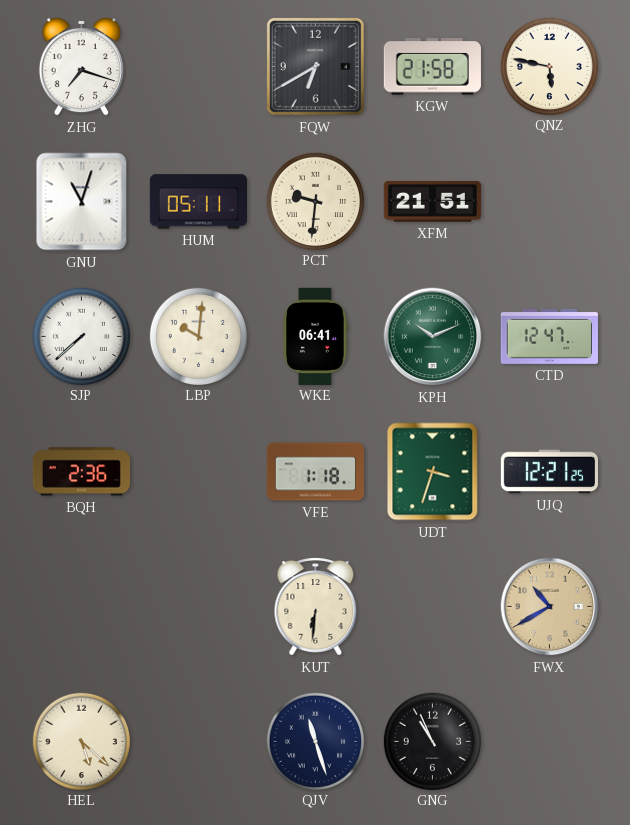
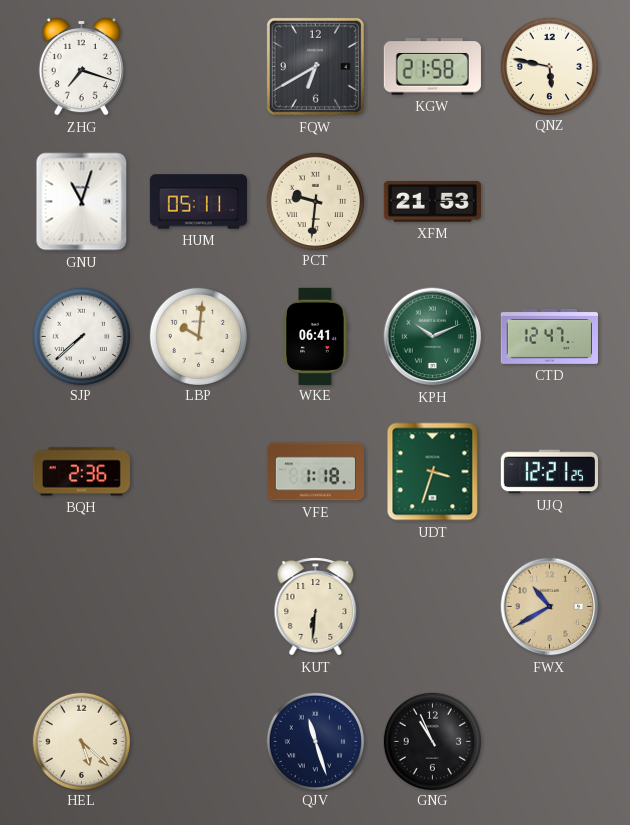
XFM: 21:51 -> 21:53
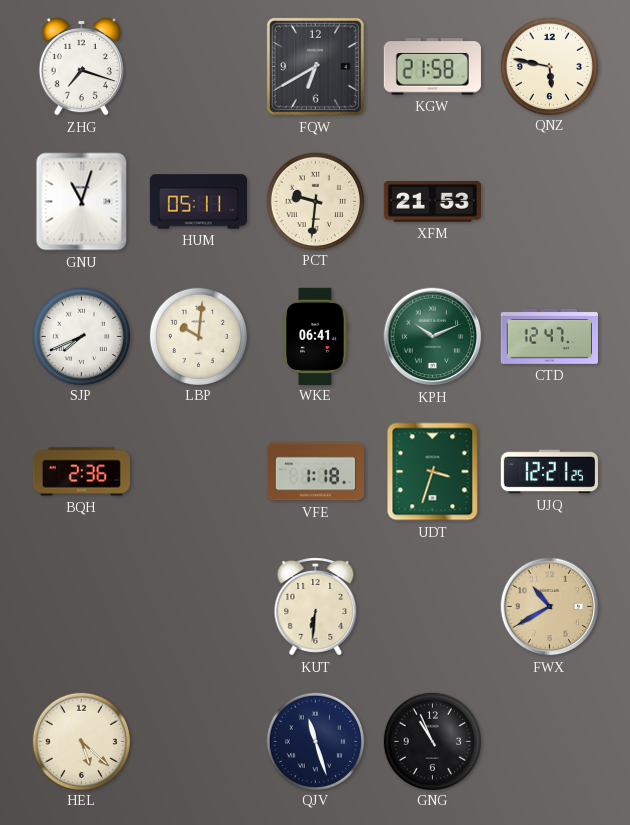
SJP: 7:38 -> 7:41
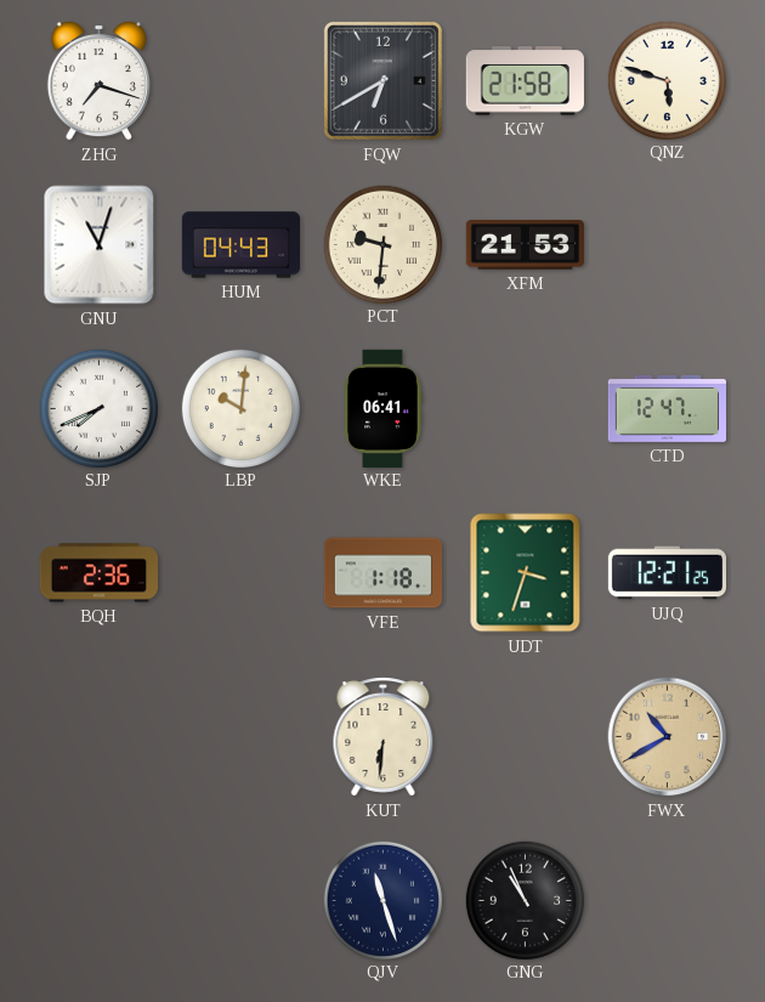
QNZ: 5:47 -> 5:48
HUM: 05:11 -> 04:43
KPH: 10:11 -> none
HEL: 5:22 -> none
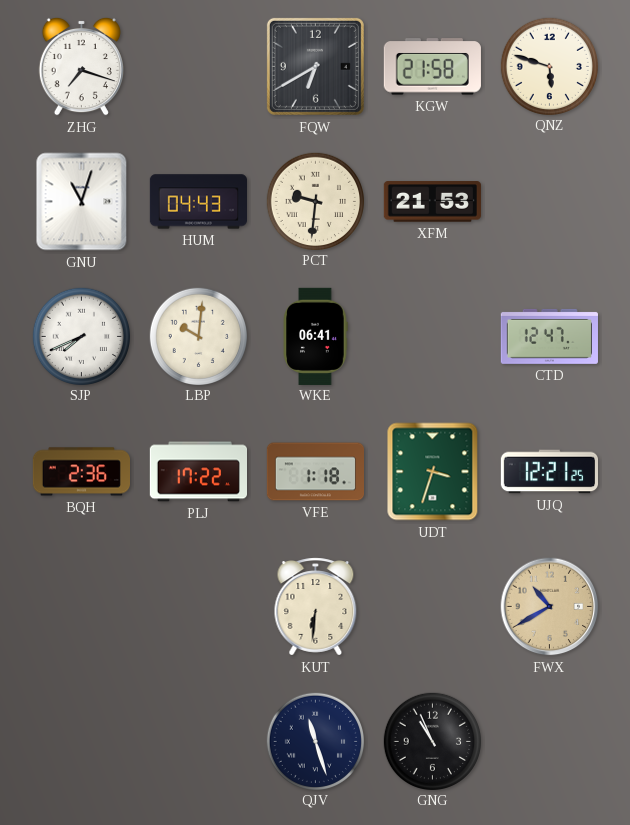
PLJ: none -> 17:22
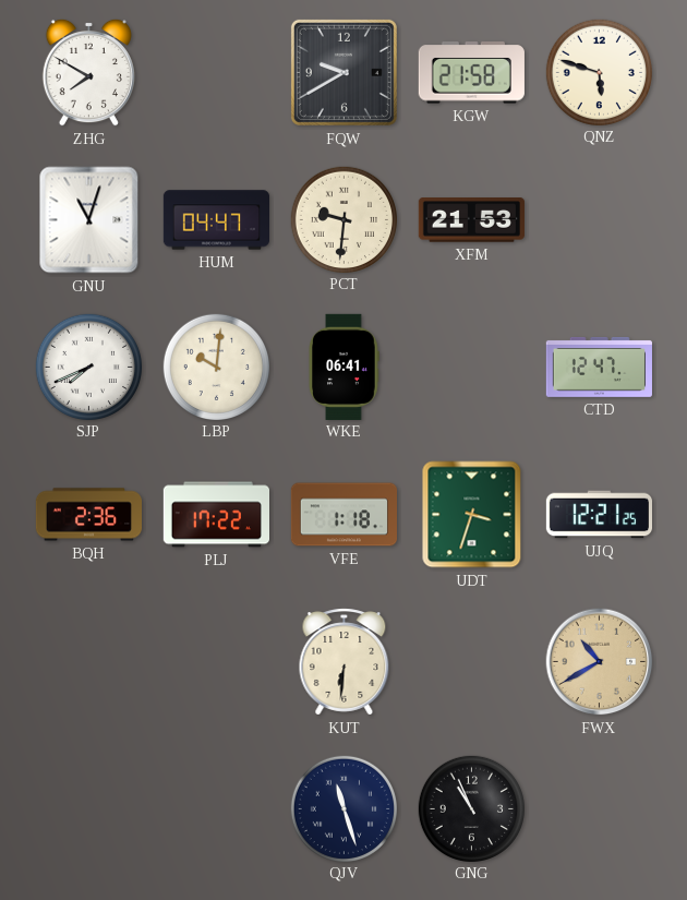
ZHG: 7:18 -> 7:50
FQW: 6:40 -> 9:40
HUM: 04:43 -> 04:47
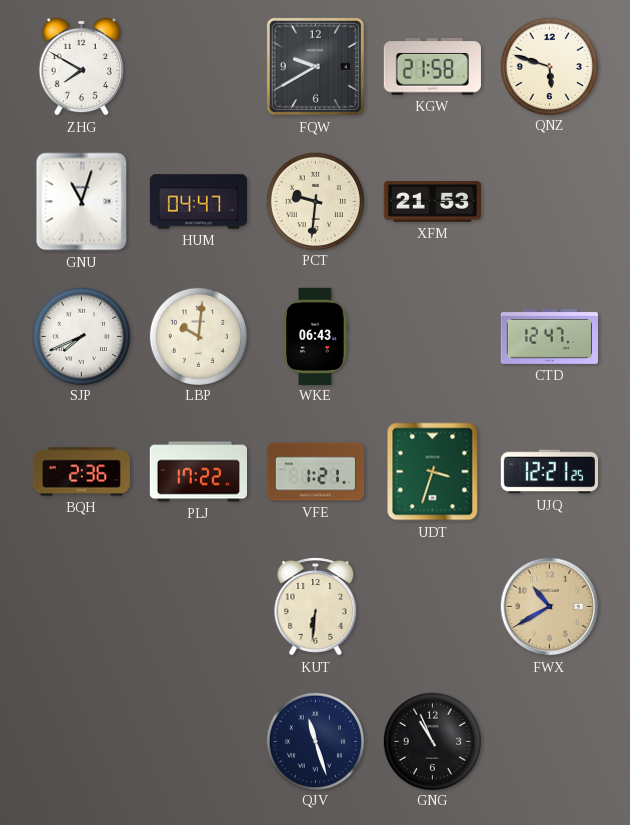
WKE: 06:41 -> 06:43
VFE: 1:18 -> 1:21
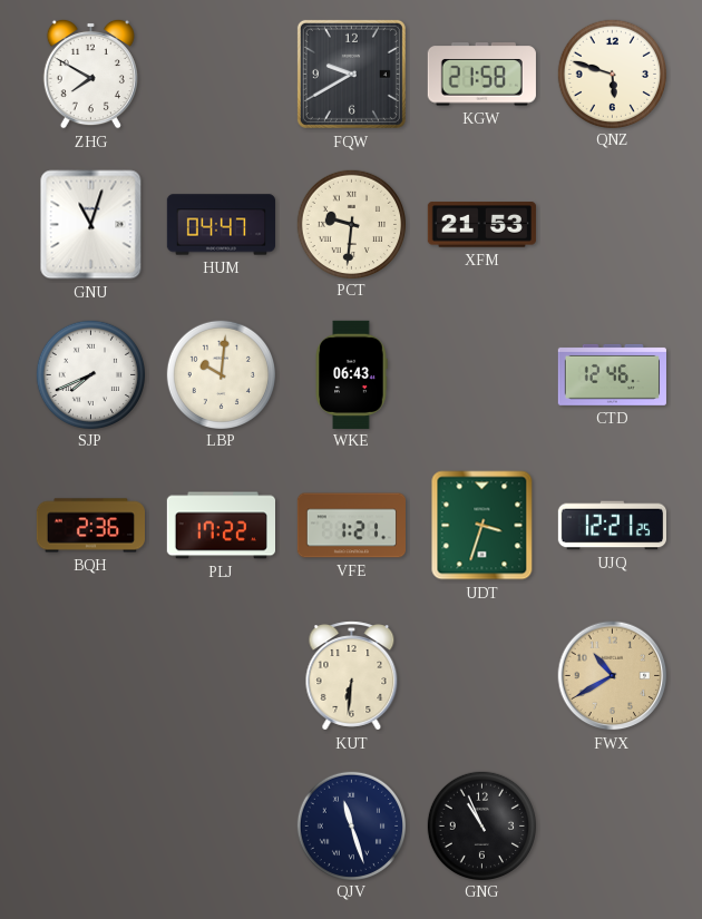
CTD: 12:47 -> 12:46
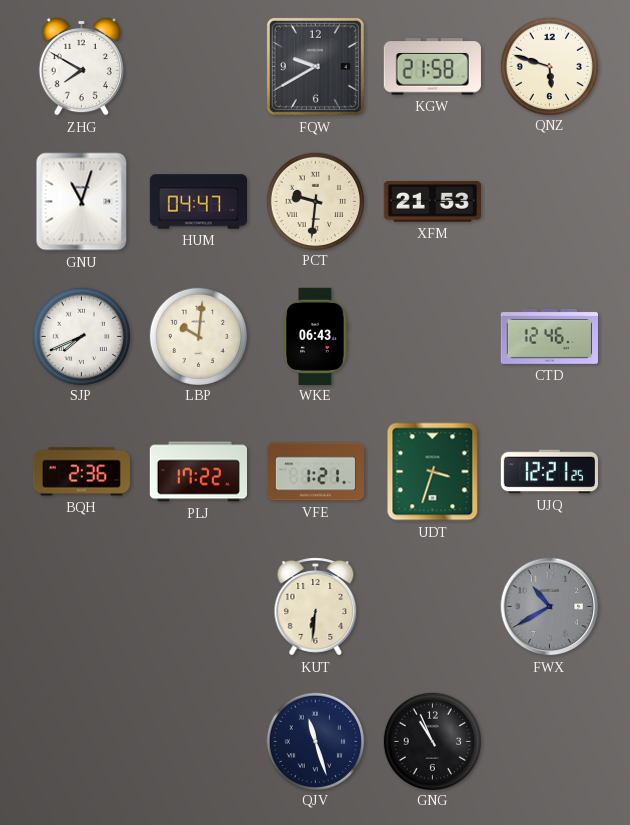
FWX dial: champagne -> grey
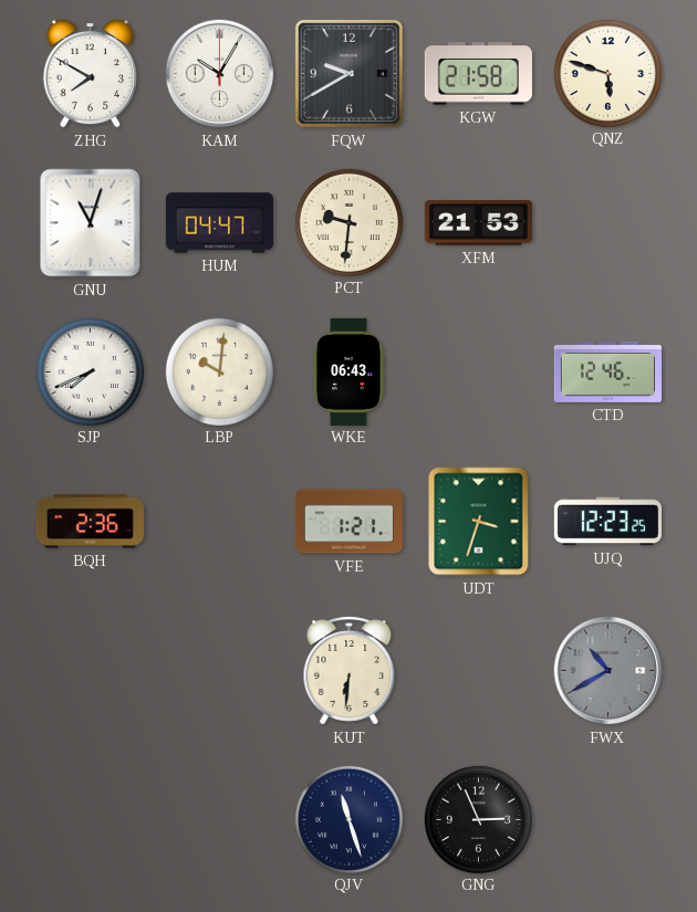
KAM: none -> 10:05
PLJ: 17:22 -> none
UJQ: 12:21 -> 12:23
GNG: 10:56 -> 2:56
